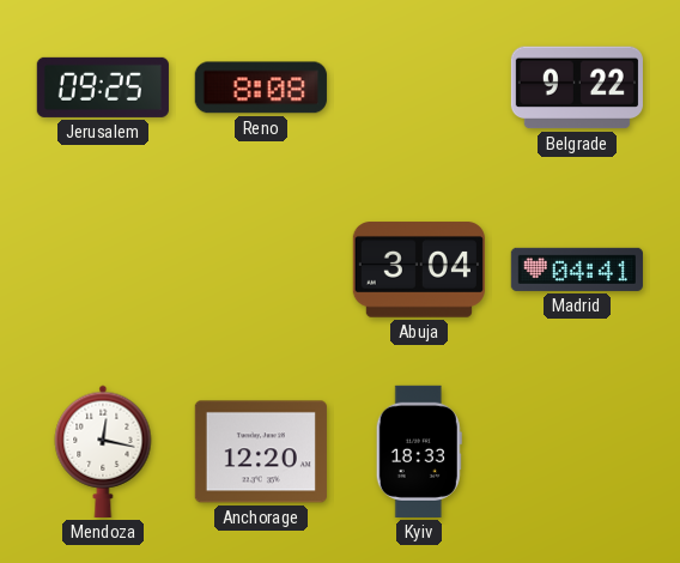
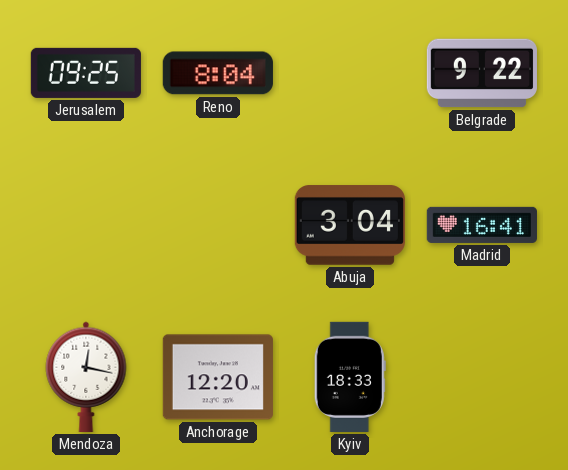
Reno: 8:08 -> 8:04
Madrid: 04:41 -> 16:41
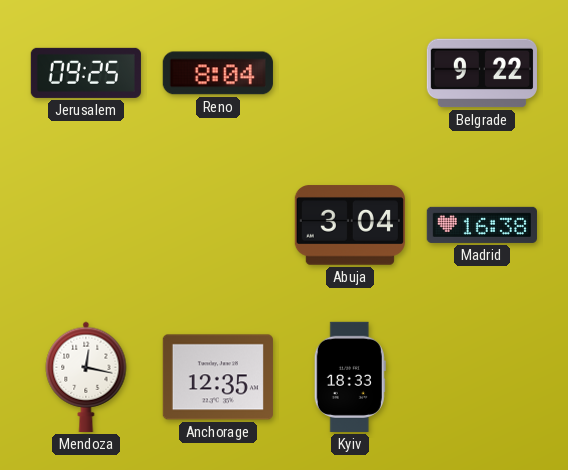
Madrid: 16:41 -> 16:38
Anchorage: 12:20 -> 12:35
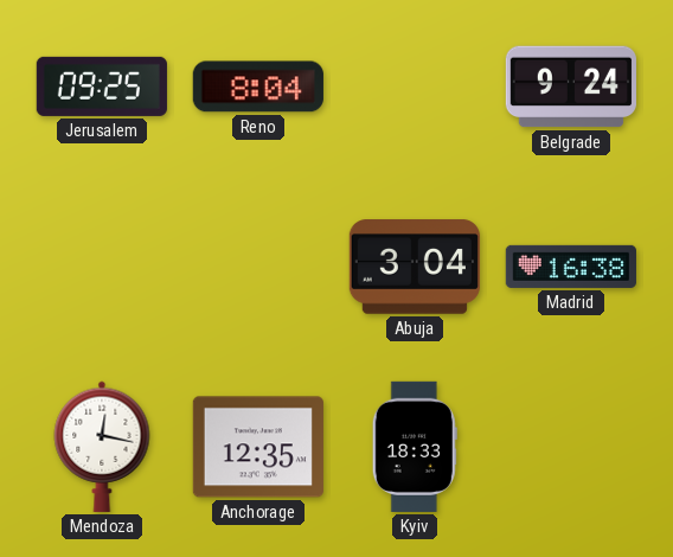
Belgrade: 9:22 -> 9:24
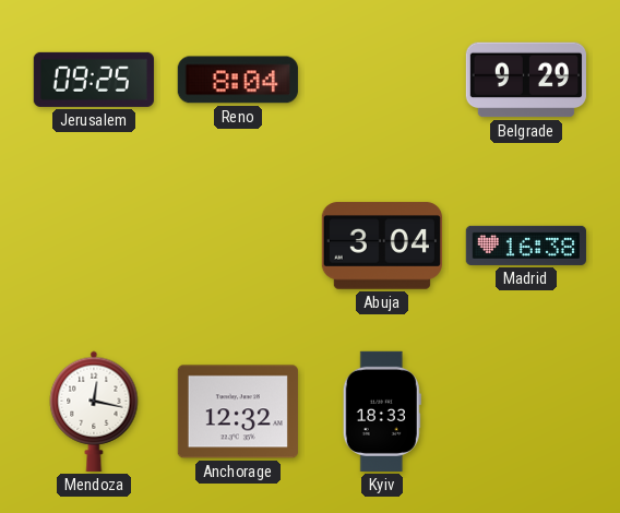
Belgrade: 9:24 -> 9:29
Anchorage: 12:35 -> 12:32
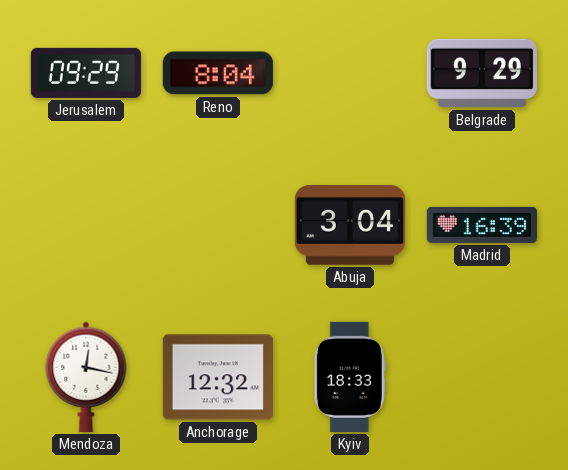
Jerusalem: 09:25 -> 09:29
Madrid: 16:38 -> 16:39
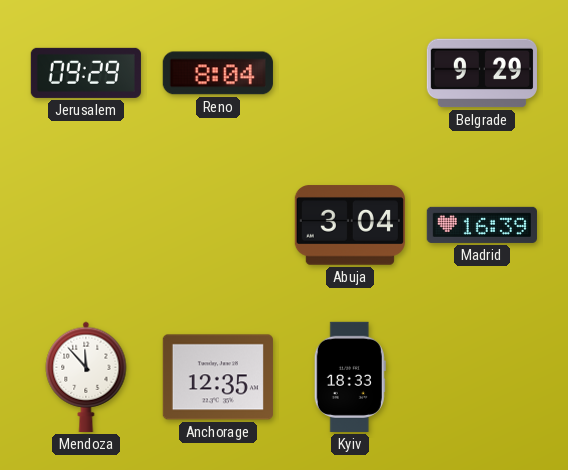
Mendoza: 12:17 -> 11:53
Anchorage: 12:32 -> 12:35
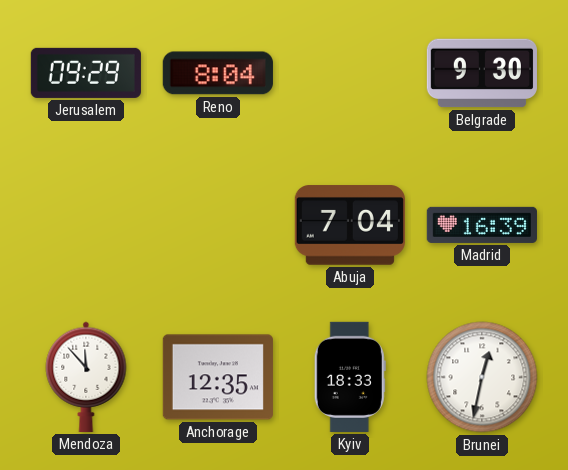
Belgrade: 9:29 -> 9:30
Abuja: 3:04 -> 7:04
Brunei: none -> 12:32
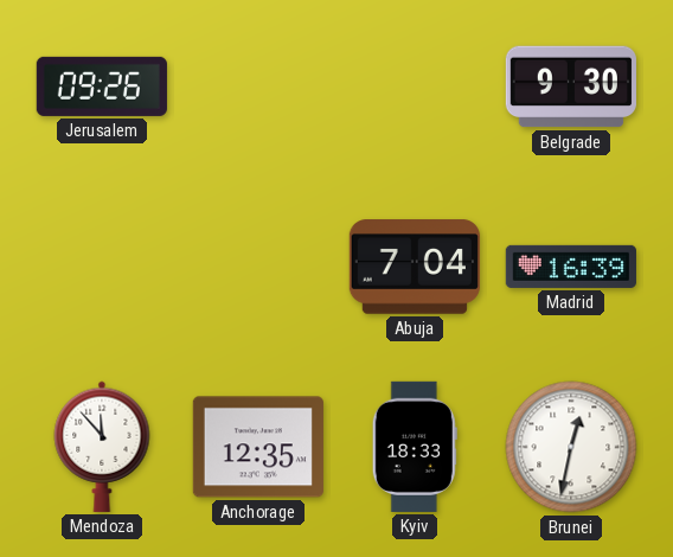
Jerusalem: 09:29 -> 09:26
Reno: 8:04 -> none
